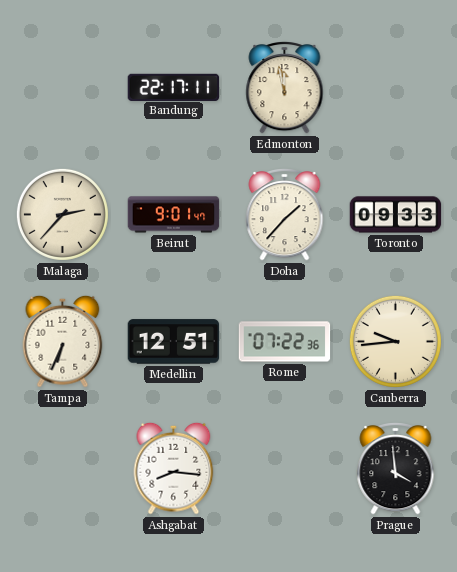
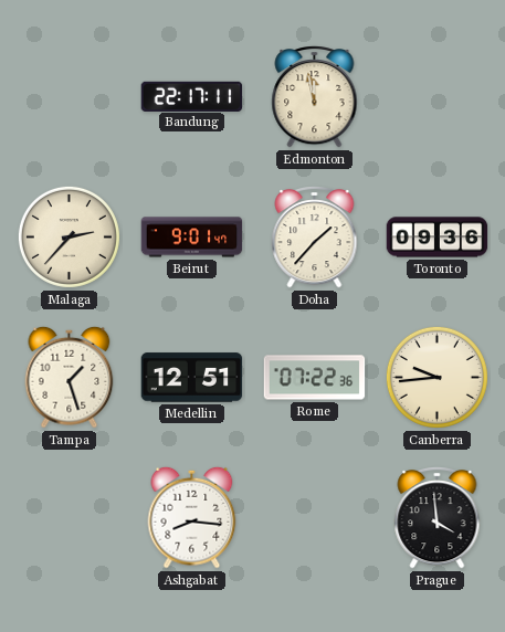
Toronto: 09:33 -> 09:36
Tampa: 6:34 -> 1:27
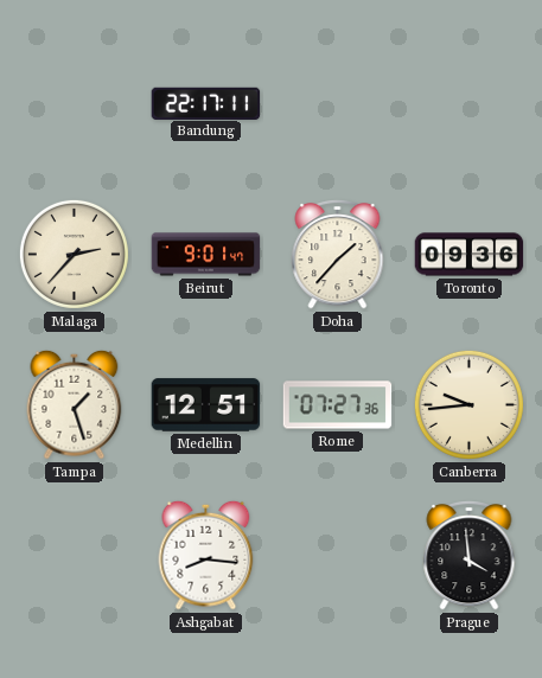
Edmonton: 11:58 -> none
Rome: 07:22 -> 07:27
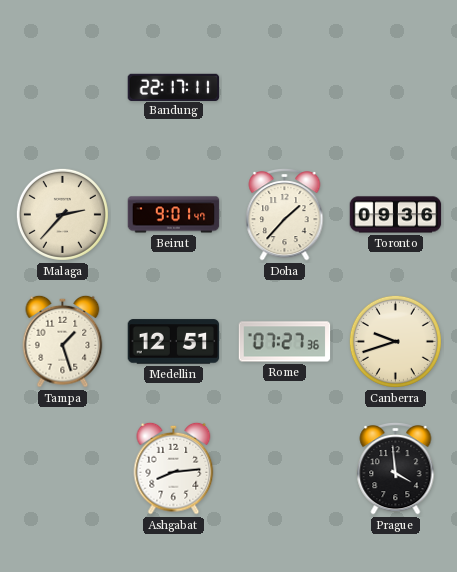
Canberra: 9:44 -> 9:42
Ashgabat: 8:16 -> 8:14
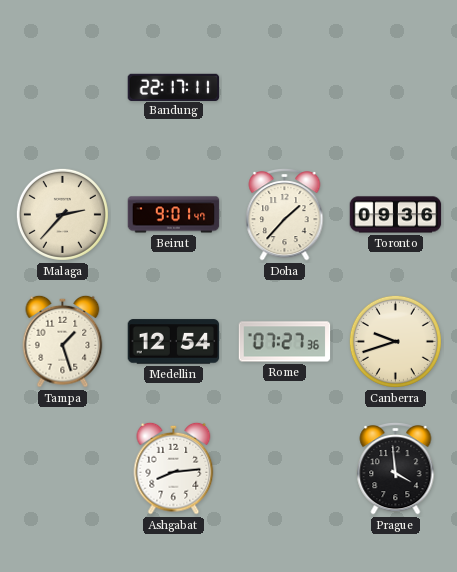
Medellin: 12:51 -> 12:54
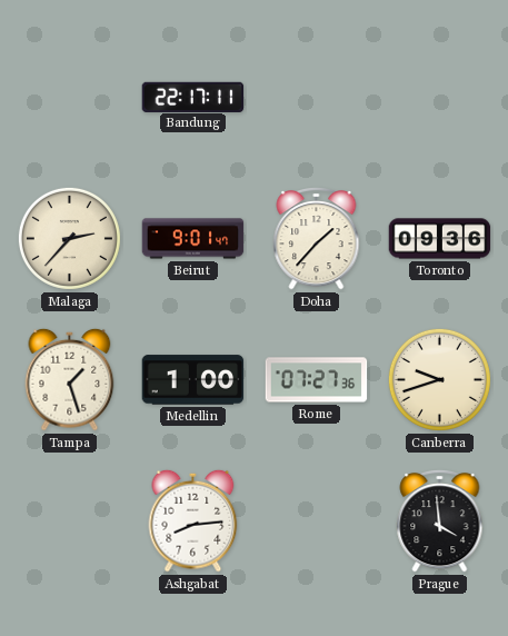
Medellin: 12:54 -> 1:00
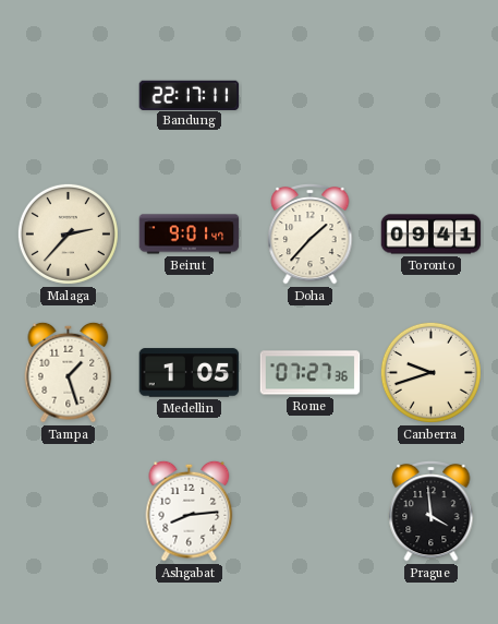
Toronto: 09:36 -> 09:41
Medellin: 1:00 -> 1:05
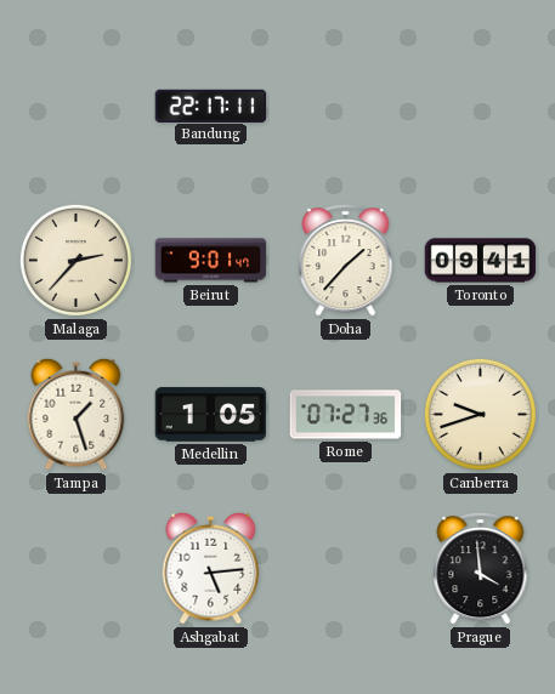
Ashgabat: 8:14 -> 5:14
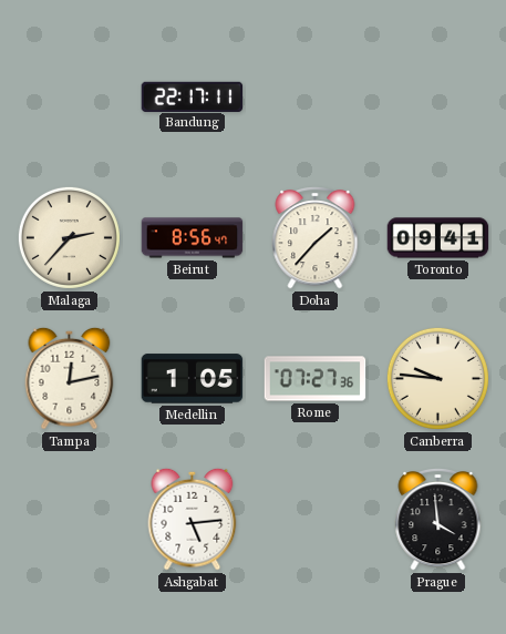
Beirut: 9:01 -> 8:56
Tampa: 1:27 -> 12:13
Canberra: 9:42 -> 9:46
